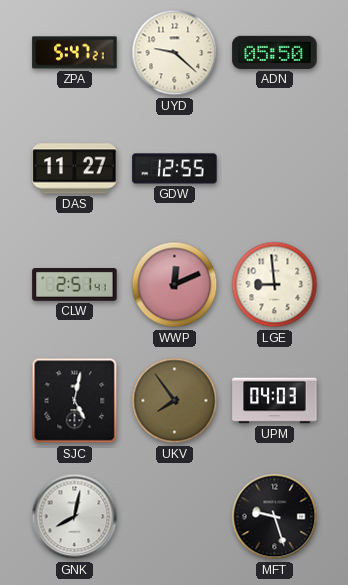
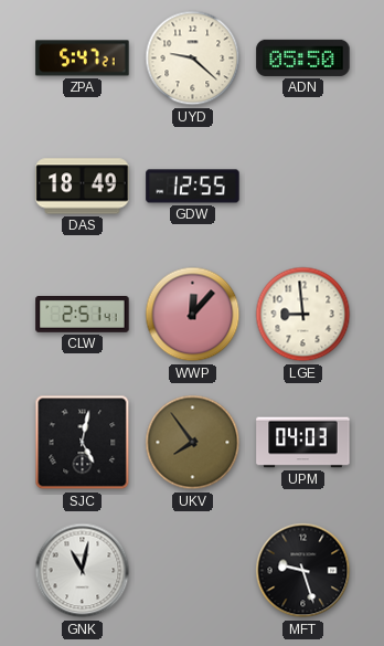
DAS: 11:27 -> 18:49
WWP: 12:11 -> 12:07
GNK: 8:02 -> 11:02
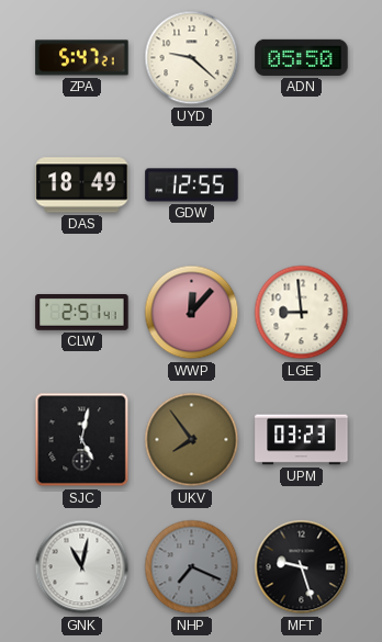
UPM: 04:03 -> 03:23
NHP: none -> 7:19
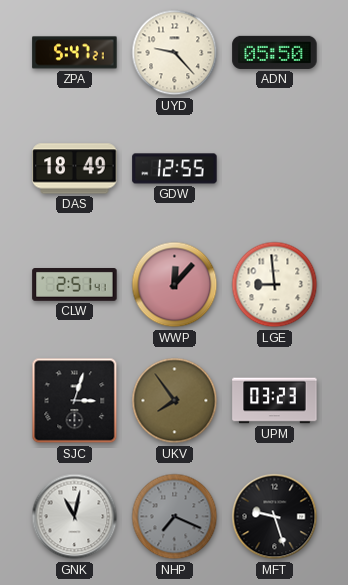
UYD: 9:22 -> 9:23
SJC: 5:02 -> 3:03
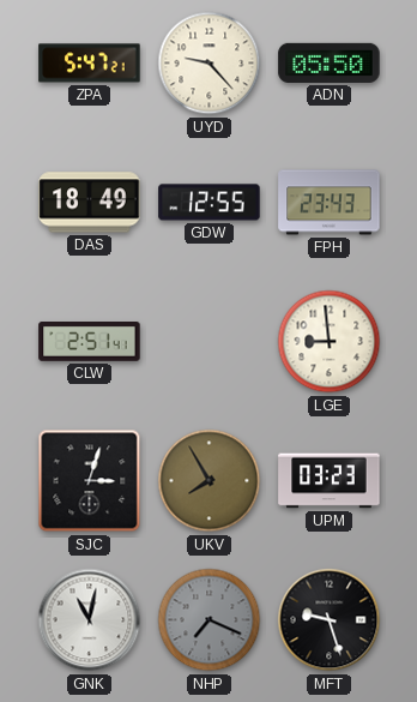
FPH: none -> 23:43
WWP: 12:07 -> none
UKV: 7:54 -> 7:55
